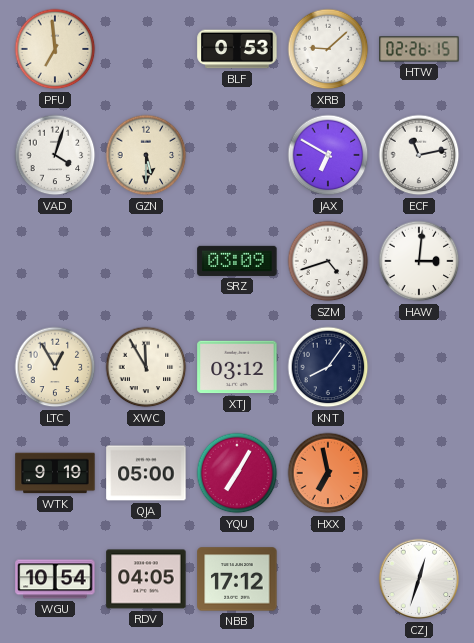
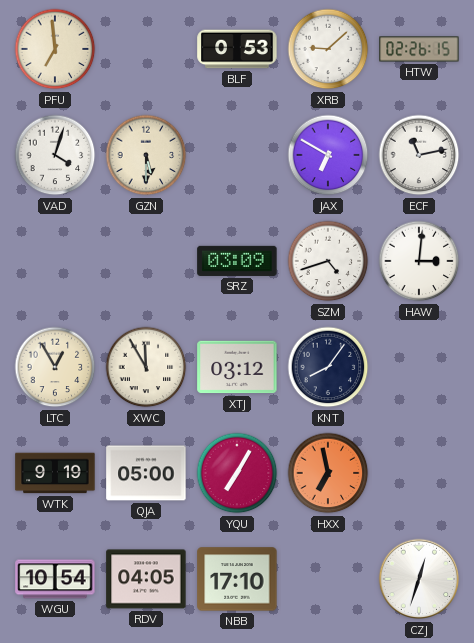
NBB: 17:12 -> 17:10
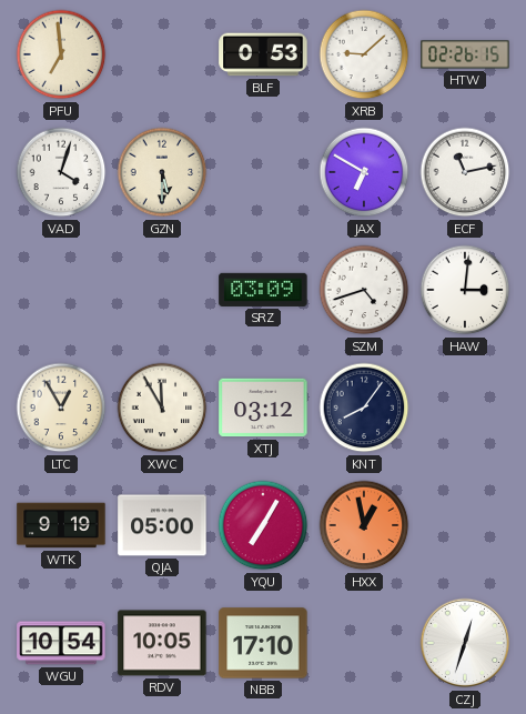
HXX: 6:58 -> 12:58
RDV: 04:05 -> 10:05
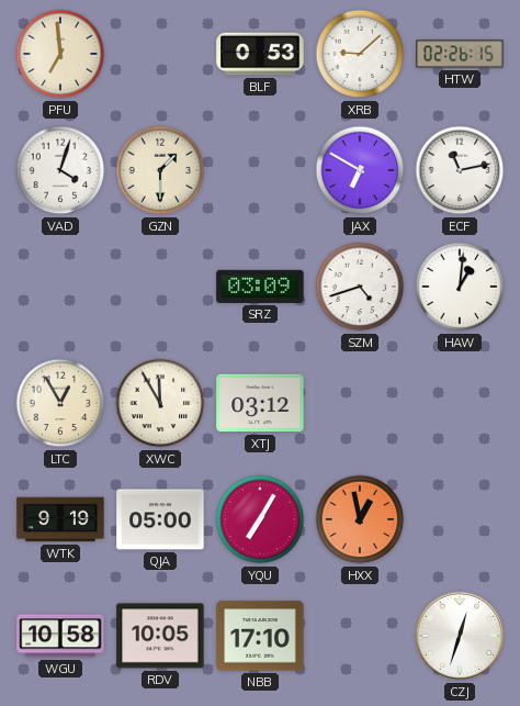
GZN: 5:30 -> 1:30
HAW: 3:01 -> 1:01
KNT: 8:06 -> none
WGU: 10:54 -> 10:58
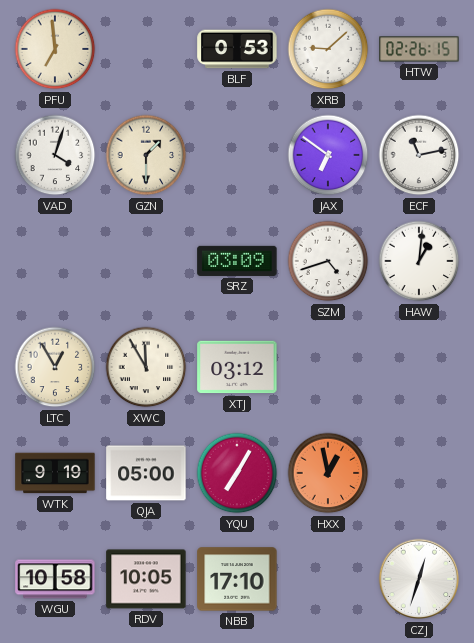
JAX: 6:50 -> 6:51
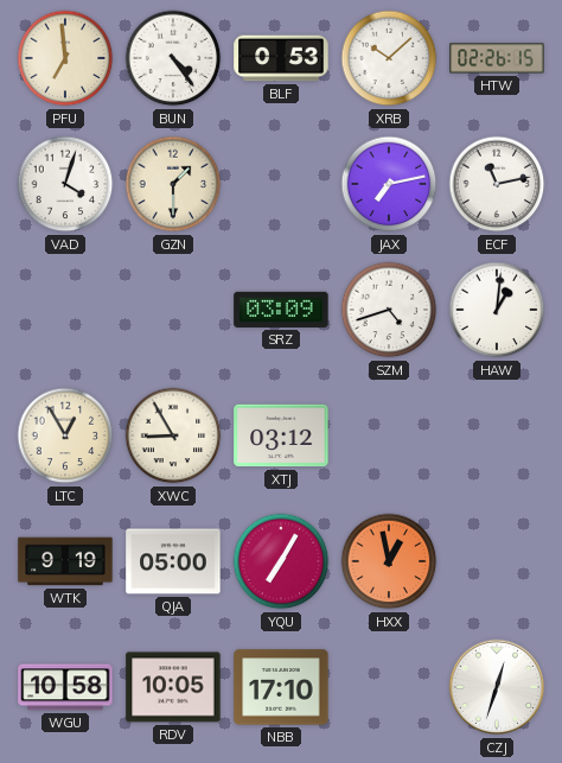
BUN: none -> 4:24
XRB: 9:08 -> 10:08
JAX: 6:51 -> 7:13
XWC: 11:55 -> 8:55
